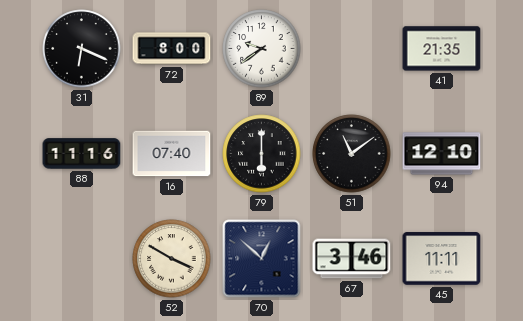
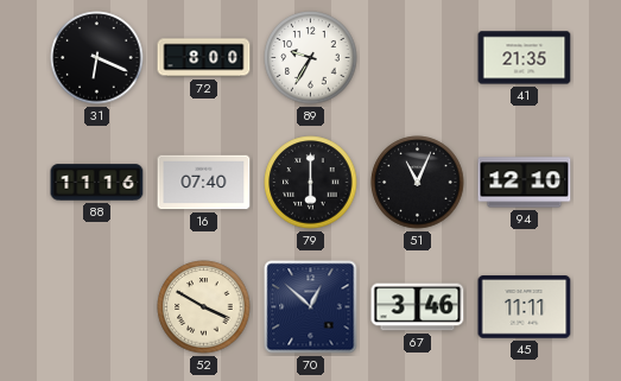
89: 9:39 -> 9:35
51: 11:09 -> 11:04
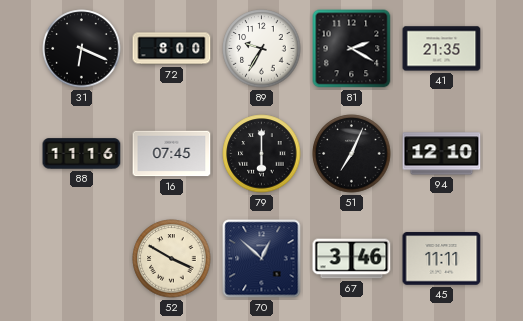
81: none -> 2:20
16: 07:40 -> 07:45
51: 11:04 -> 7:04
